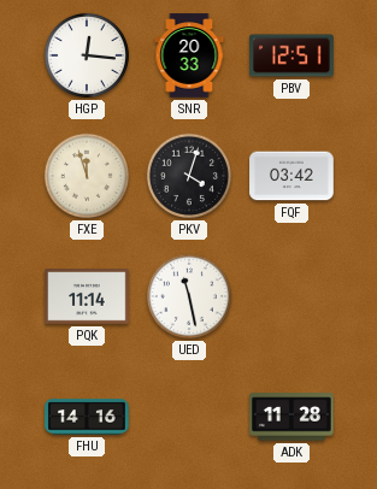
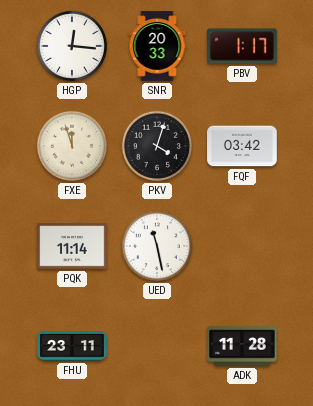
PBV: 12:51 -> 1:17
FHU: 14:16 -> 23:11
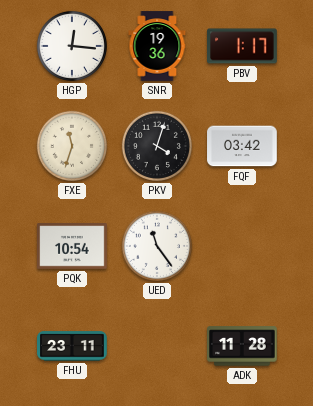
SNR: 20:33 -> 19:36
FXE: 11:57 -> 11:33
PQK: 11:14 -> 10:54
UED: 11:28 -> 11:24
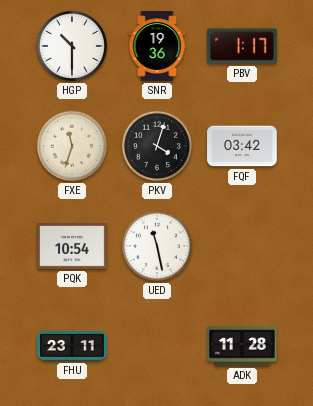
HGP: 12:16 -> 10:30
UED: 11:24 -> 11:28
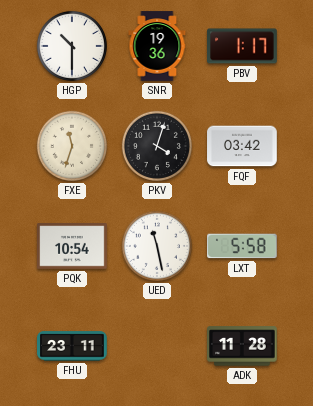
LXT: none -> 5:58
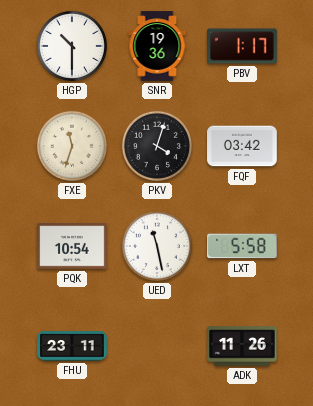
ADK: 11:28 -> 11:26
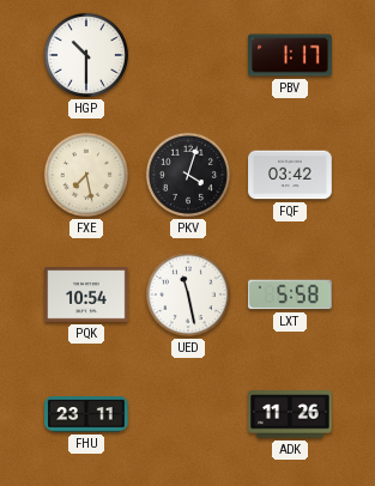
SNR: 19:36 -> none
FXE: 11:33 -> 7:28
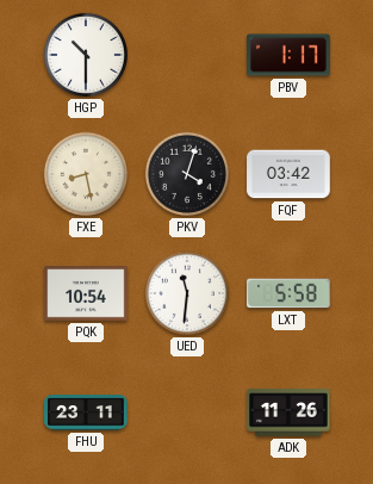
FXE: 7:28 -> 8:28
UED: 11:28 -> 11:31
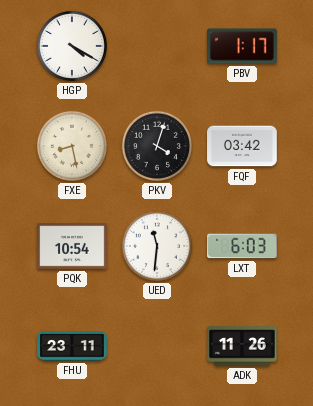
HGP: 10:30 -> 4:20
LXT: 5:58 -> 6:03
